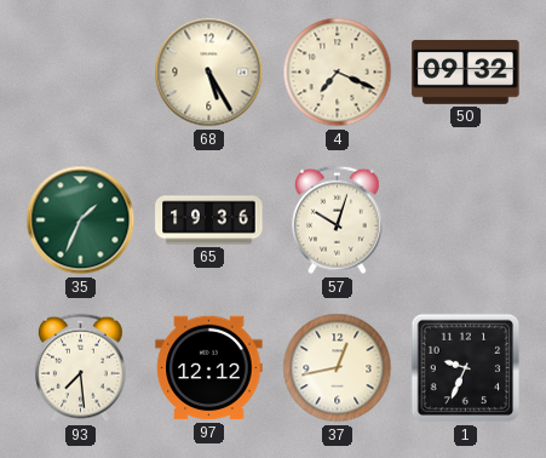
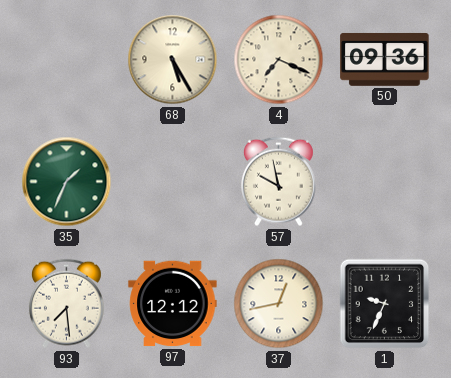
50: 09:32 -> 09:36
65: 19:36 -> none
57: 10:03 -> 9:58
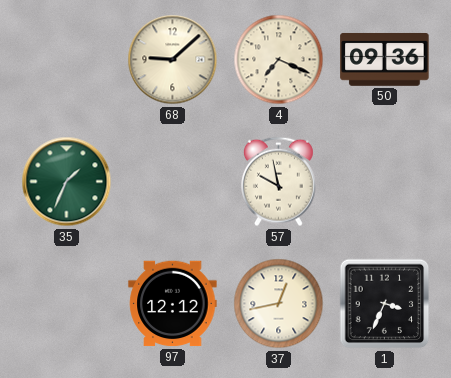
68: 5:25 -> 9:08
93: 7:29 -> none
1: 9:34 -> 3:34
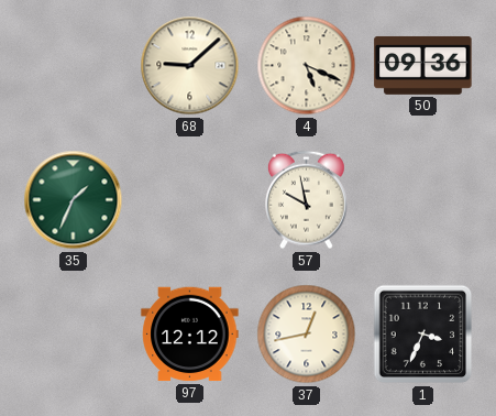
4: 7:19 -> 5:19
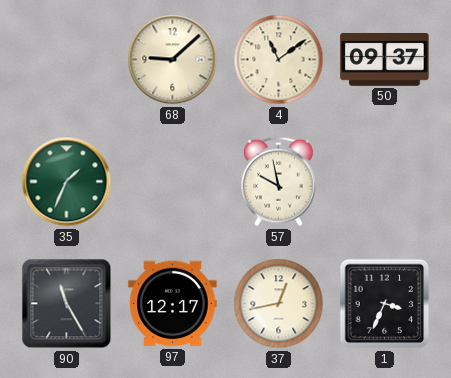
4: 5:19 -> 11:09
50: 09:36 -> 09:37
90: none -> 11:25
97: 12:12 -> 12:17
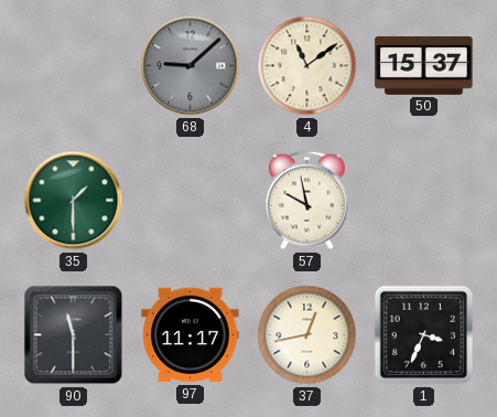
68 dial: cream -> grey
50: 09:37 -> 15:37
35: 1:34 -> 1:30
90: 11:25 -> 11:30
97: 12:17 -> 11:17
